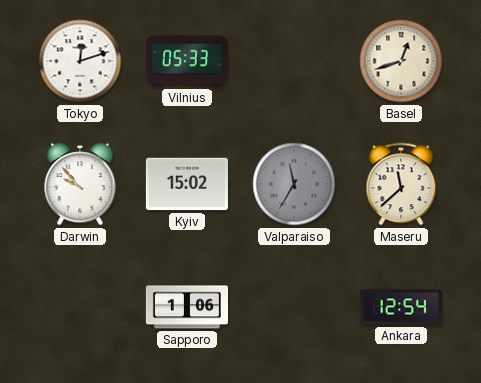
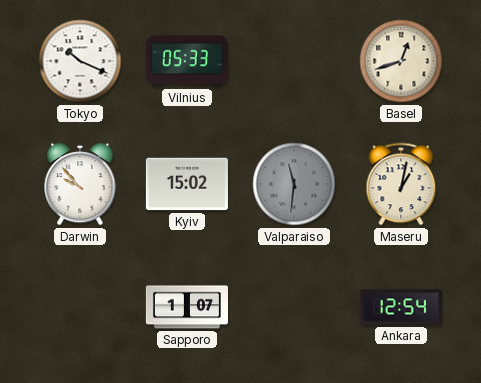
Tokyo: 12:12 -> 10:19
Valparaiso: 11:35 -> 11:31
Maseru: 11:38 -> 1:02
Sapporo: 1:06 -> 1:07
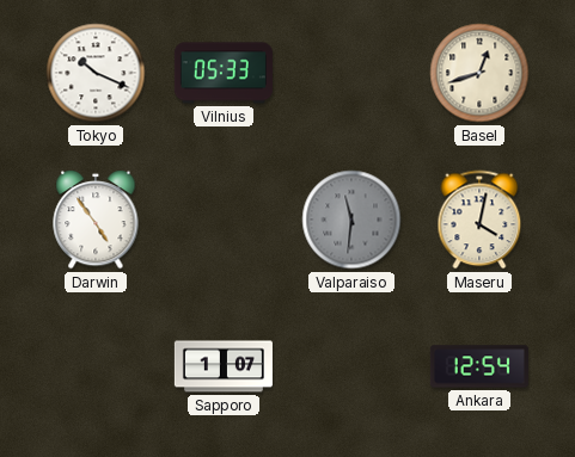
Darwin: 9:53 -> 4:54
Kyiv: 15:02 -> none
Maseru: 1:02 -> 4:02
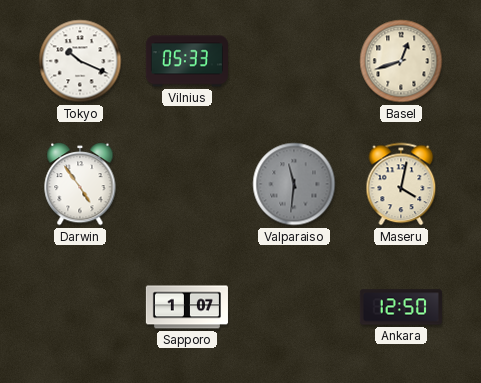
Ankara: 12:54 -> 12:50
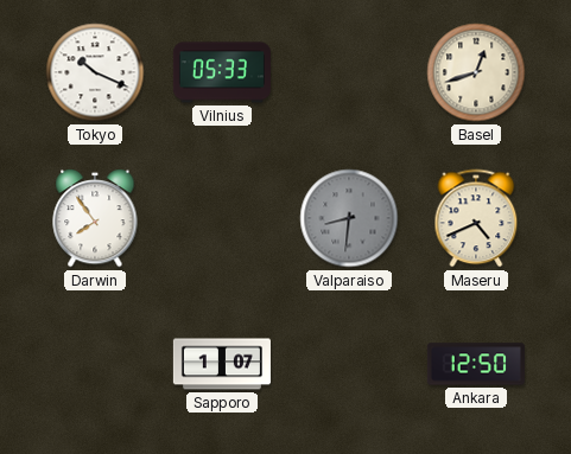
Darwin: 4:54 -> 7:54
Valparaiso: 11:31 -> 8:31
Maseru: 4:02 -> 4:41
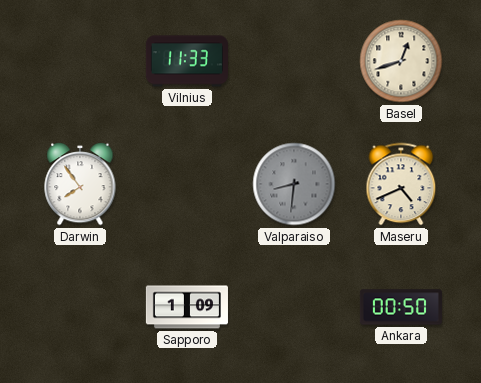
Tokyo: 10:19 -> none
Vilnius: 05:33 -> 11:33
Sapporo: 1:07 -> 1:09
Ankara: 12:50 -> 00:50
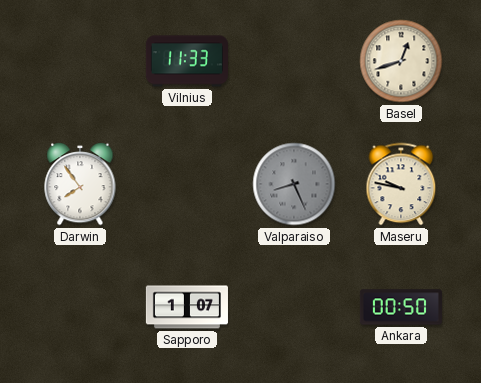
Valparaiso: 8:31 -> 8:26
Maseru: 4:41 -> 9:47
Sapporo: 1:09 -> 1:07
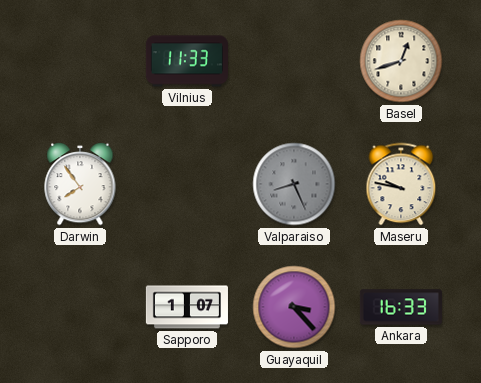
Guayaquil: none -> 3:23
Ankara: 00:50 -> 16:33
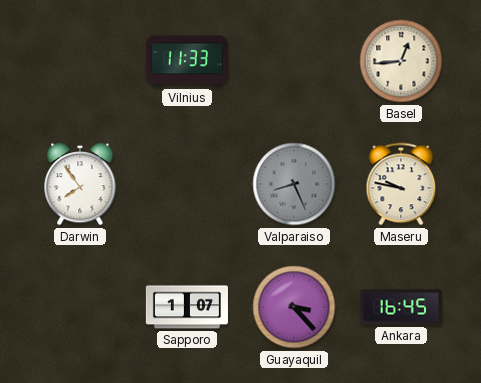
Basel: 12:42 -> 12:44
Ankara: 16:33 -> 16:45
